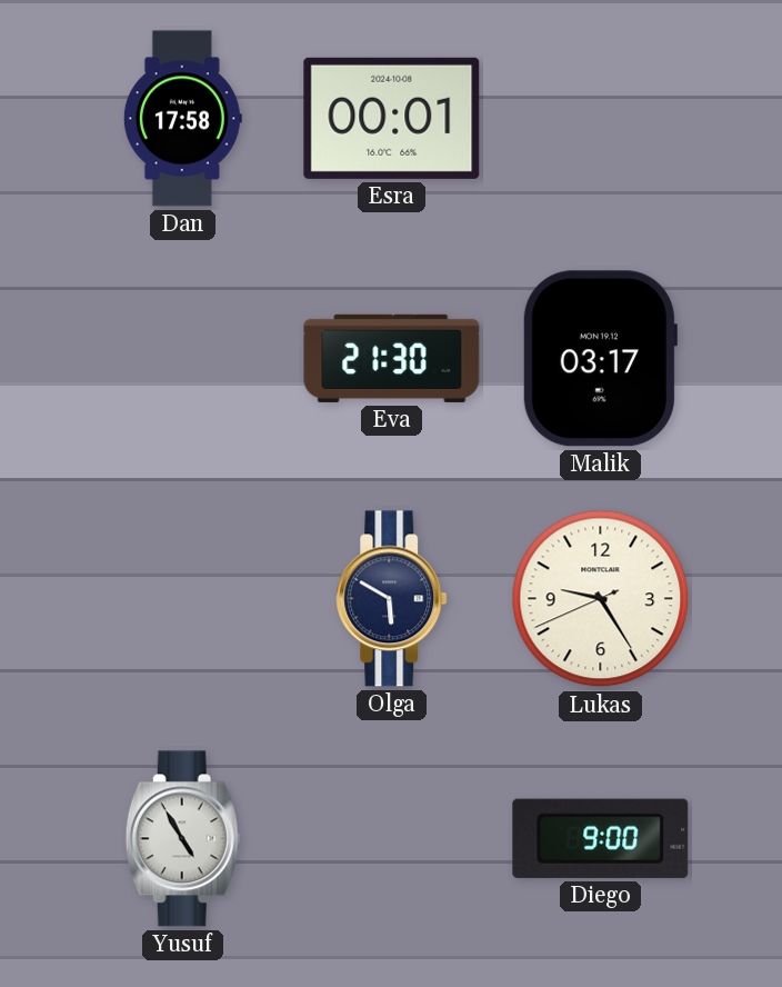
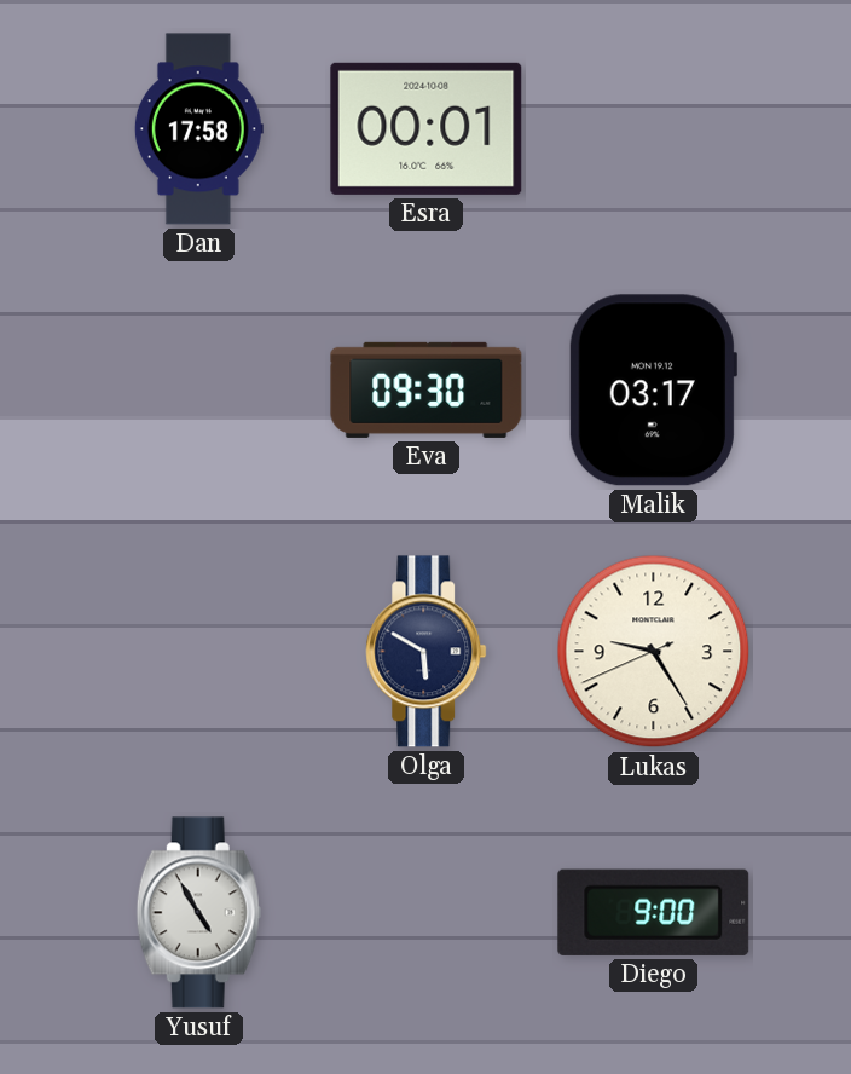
Eva: 21:30 -> 09:30
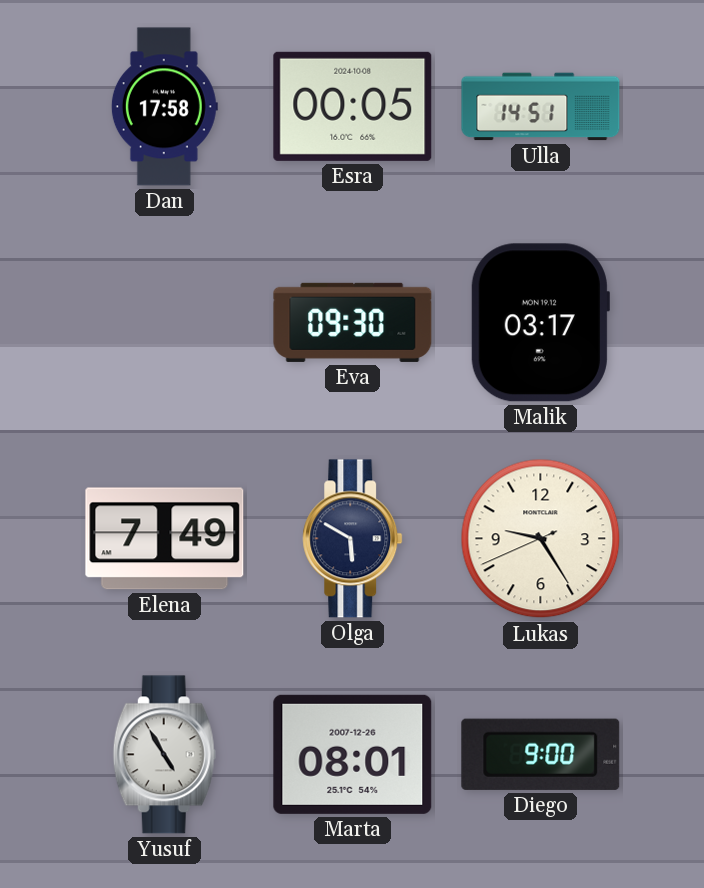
Esra: 00:01 -> 00:05
Ulla: none -> 14:51
Elena: none -> 7:49
Marta: none -> 08:01
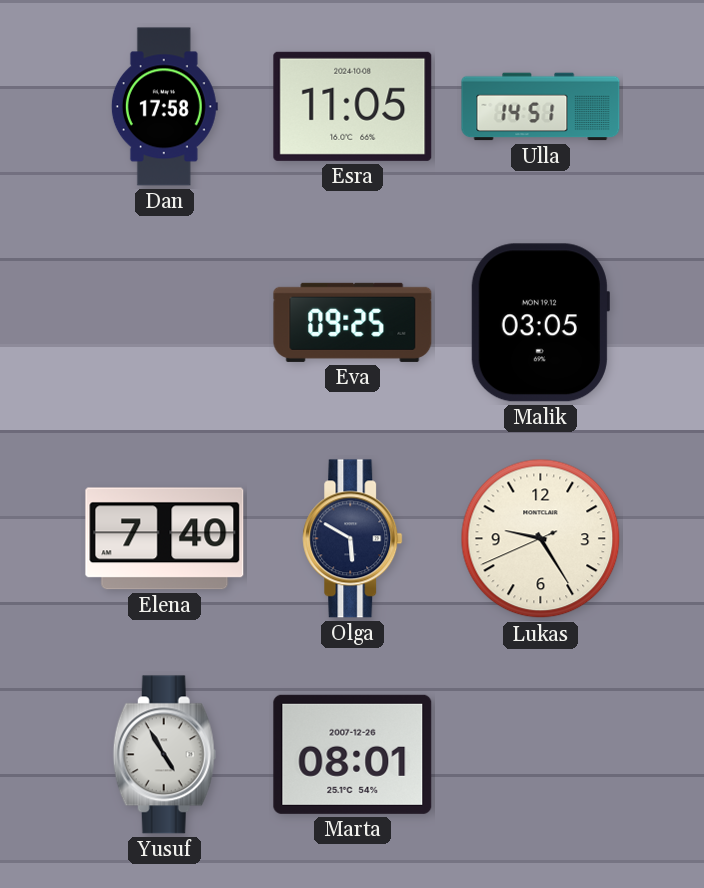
Esra: 00:05 -> 11:05
Eva: 09:30 -> 09:25
Malik: 03:17 -> 03:05
Elena: 7:49 -> 7:40
Diego: 9:00 -> none
